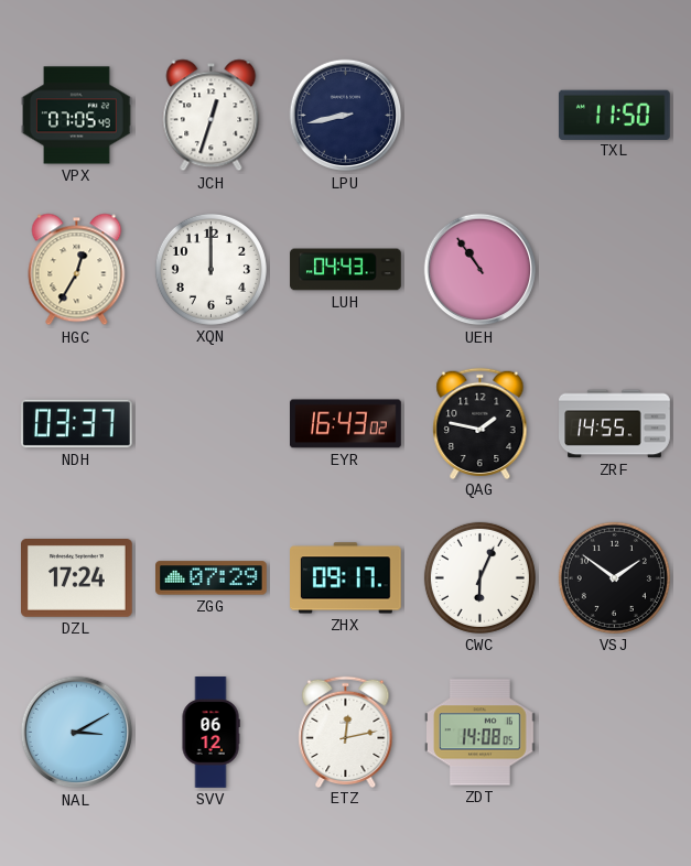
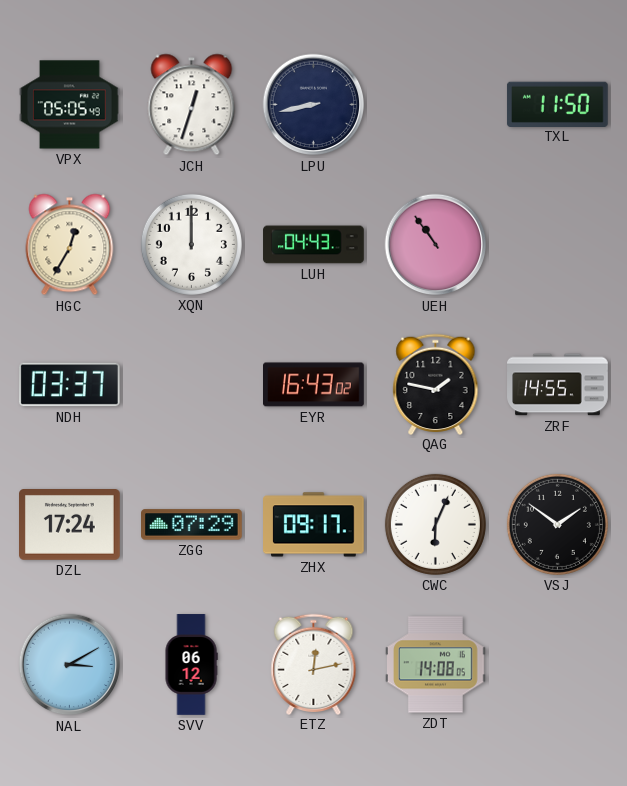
VPX: 07:05 -> 05:05
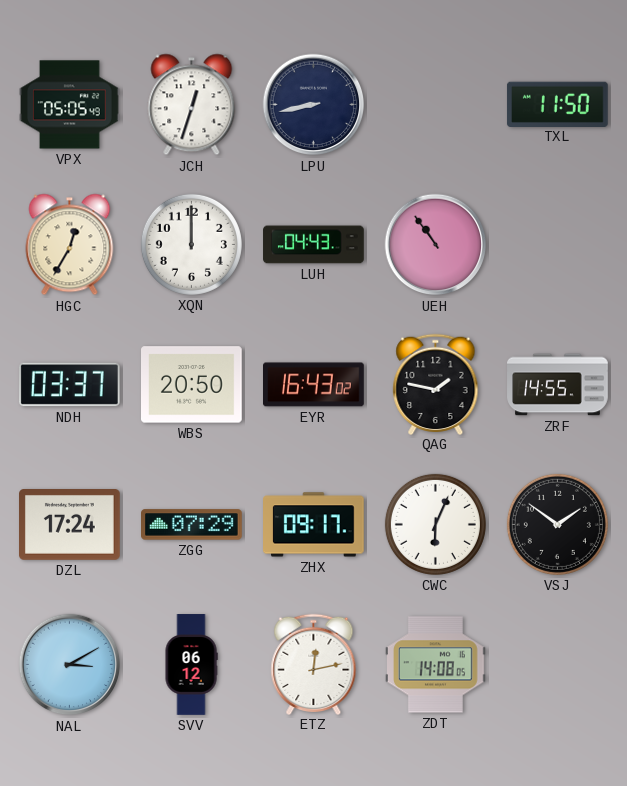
WBS: none -> 20:50
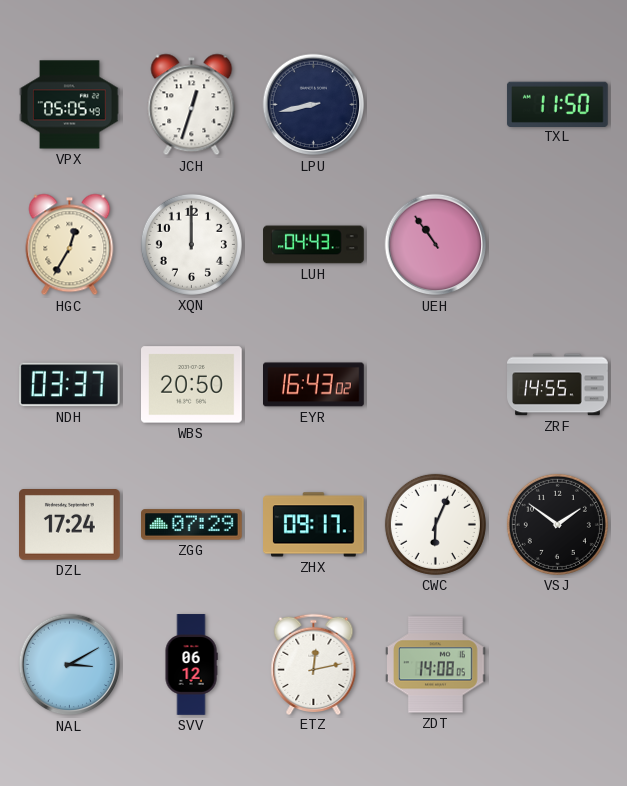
QAG: 1:47 -> none
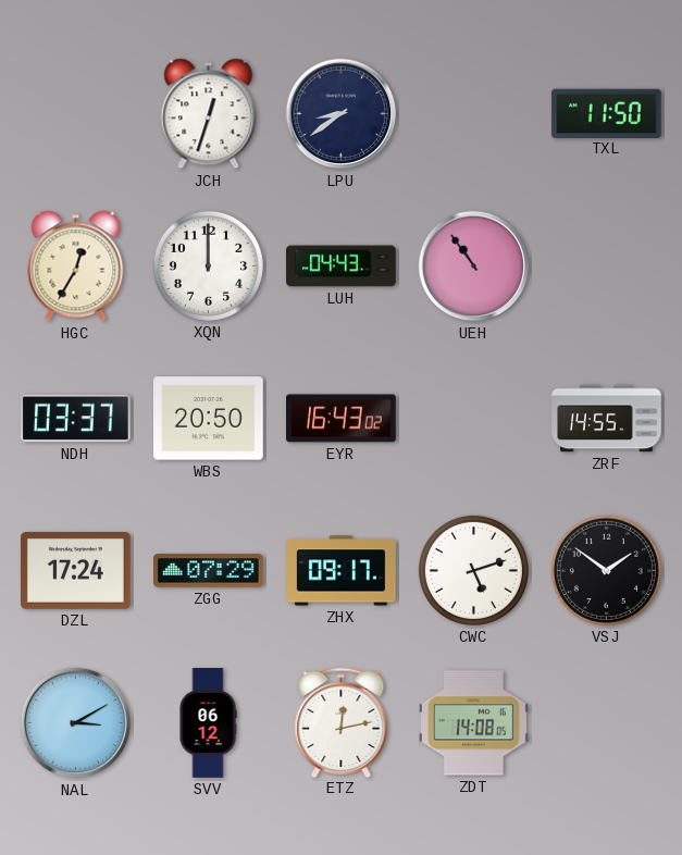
VPX: 05:05 -> none
LPU: 8:43 -> 8:39
CWC: 6:04 -> 5:12
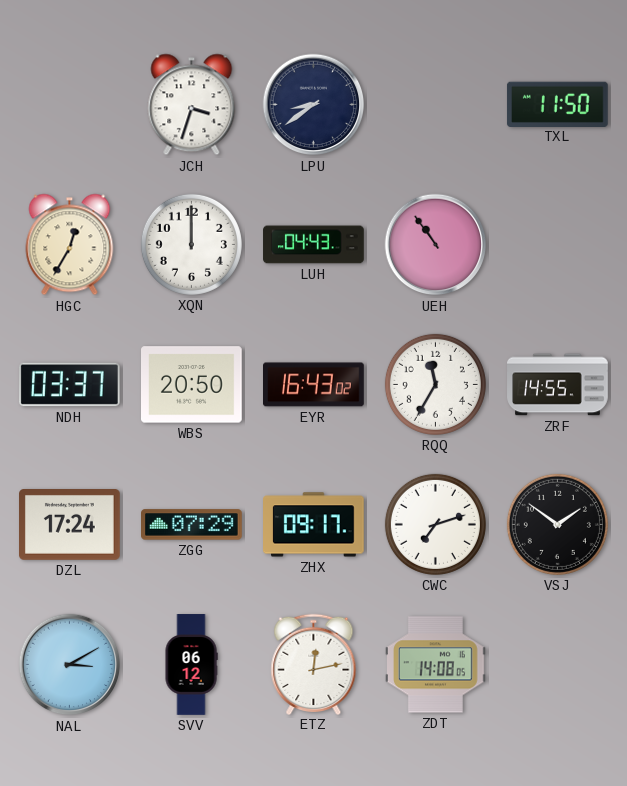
JCH: 12:33 -> 3:33
RQQ: none -> 11:35
CWC: 5:12 -> 7:12
